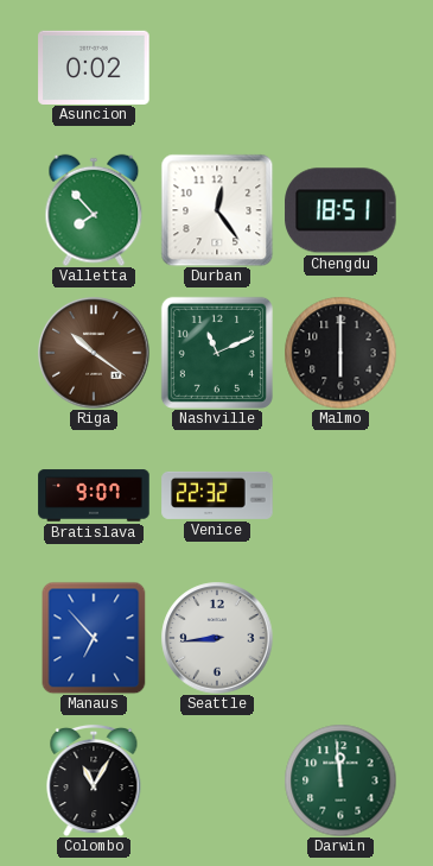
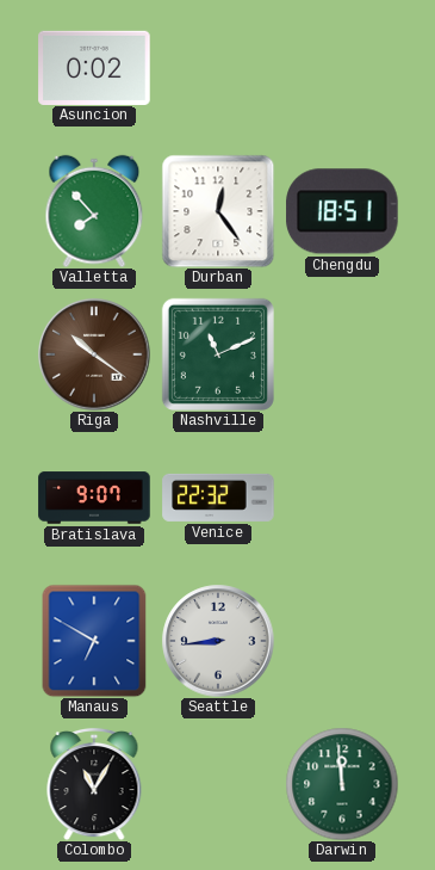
Malmo: 6:00 -> none
Manaus: 6:53 -> 6:50
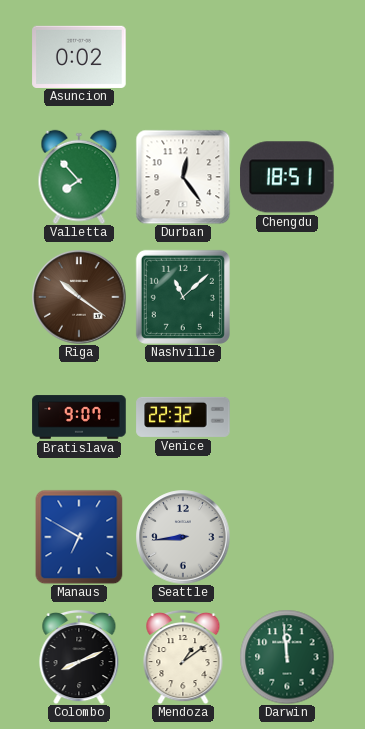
Nashville: 11:11 -> 11:08
Colombo: 11:05 -> 8:11
Mendoza: none -> 1:09
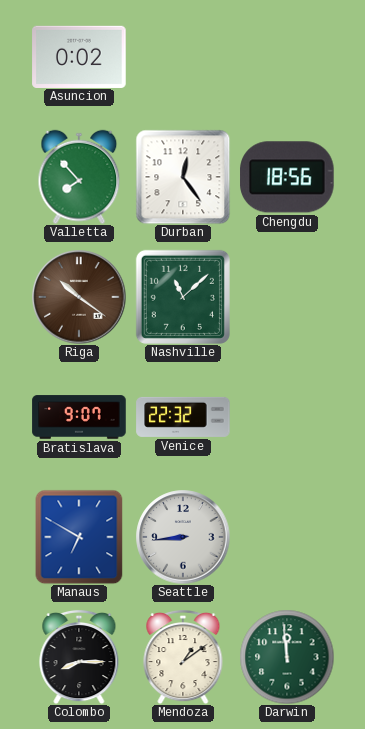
Chengdu: 18:51 -> 18:56
Colombo: 8:11 -> 8:15
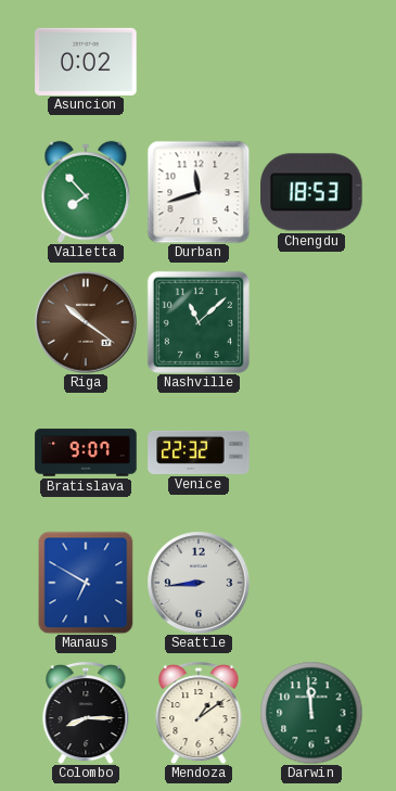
Durban: 12:24 -> 11:42
Chengdu: 18:56 -> 18:53
